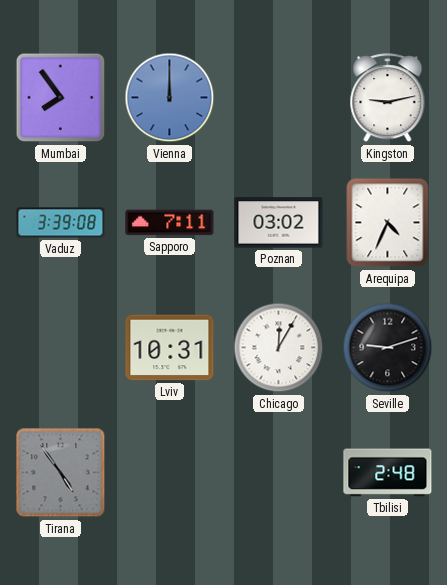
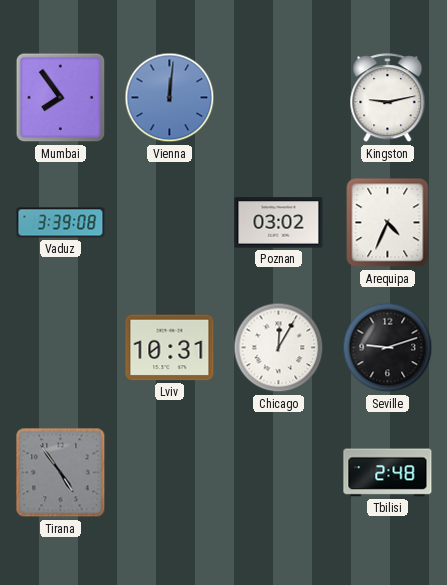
Vienna: 12:00 -> 12:01
Sapporo: 7:11 -> none
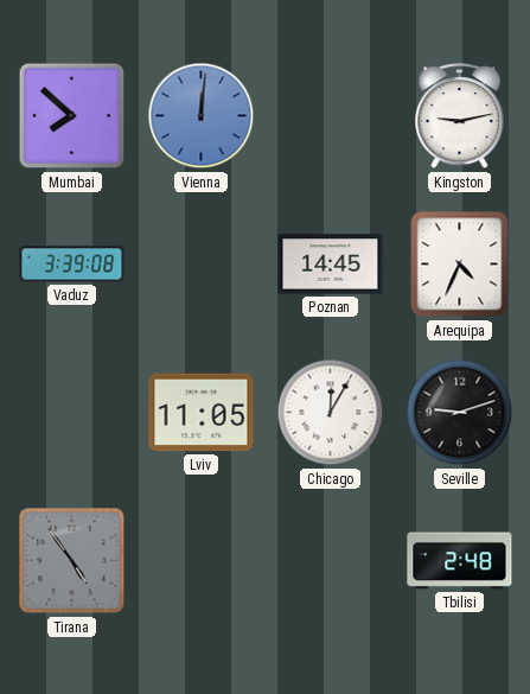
Mumbai: 7:54 -> 7:52
Poznan: 03:02 -> 14:45
Lviv: 10:31 -> 11:05
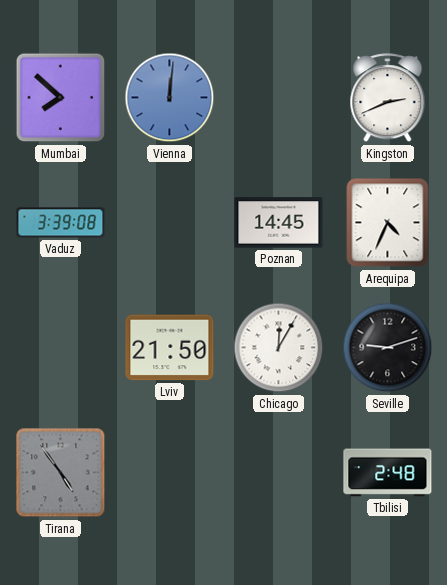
Kingston: 9:13 -> 2:41
Lviv: 11:05 -> 21:50
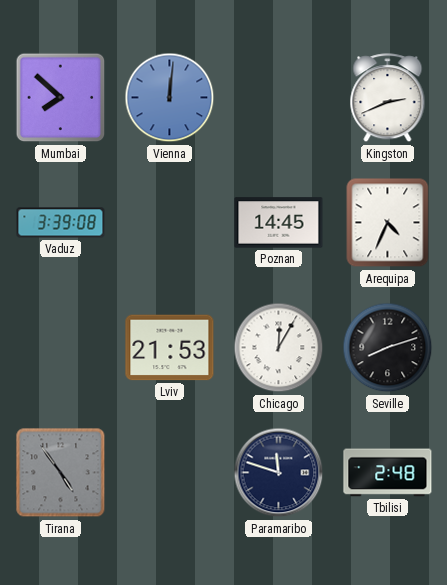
Lviv: 21:50 -> 21:53
Seville: 9:12 -> 8:12
Paramaribo: none -> 11:48
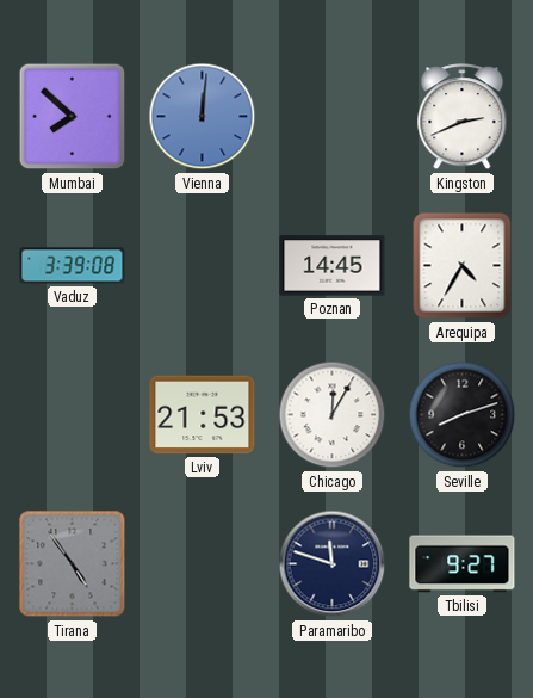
Arequipa: 4:34 -> 4:35
Tbilisi: 2:48 -> 9:27
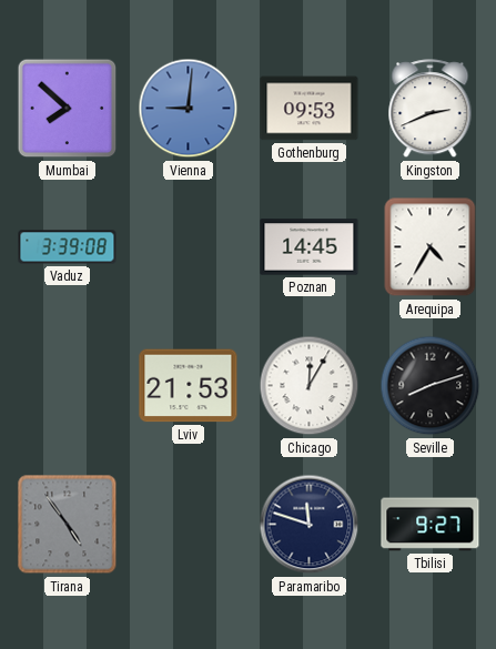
Vienna: 12:01 -> 9:01
Gothenburg: none -> 09:53
